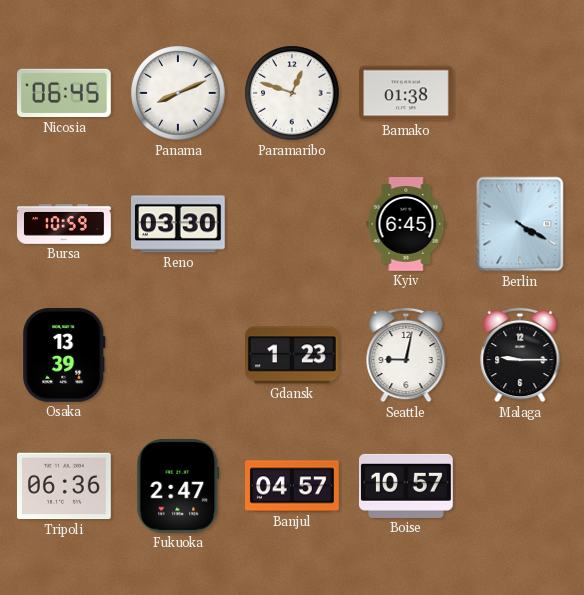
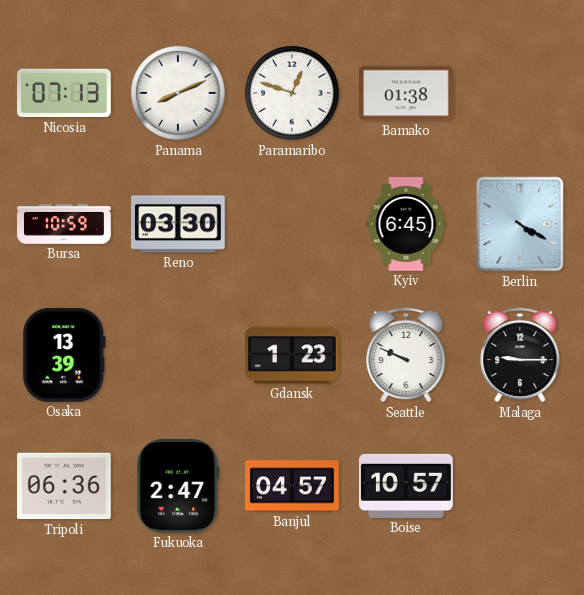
Nicosia: 06:45 -> 07:13
Seattle: 9:02 -> 9:49
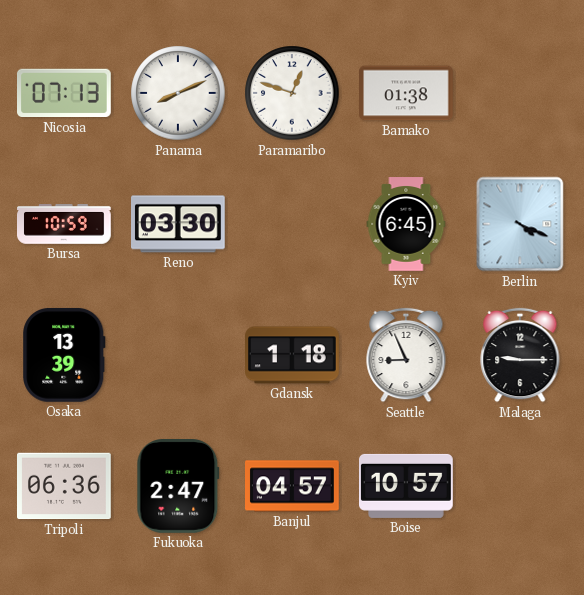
Berlin: 4:20 -> 4:19
Gdansk: 1:23 -> 1:18
Seattle: 9:49 -> 8:56
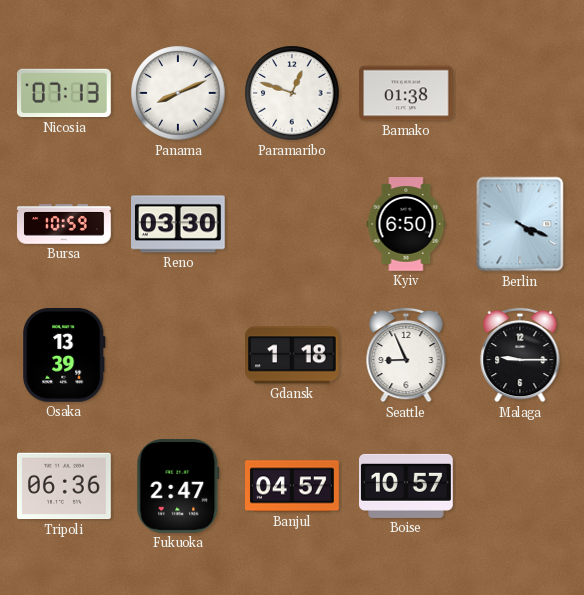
Kyiv: 6:45 -> 6:50
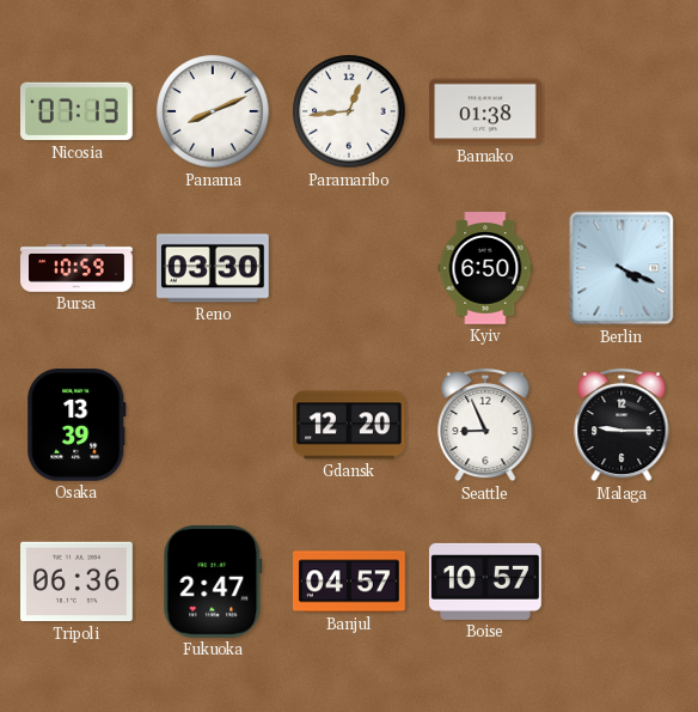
Paramaribo: 12:48 -> 12:44
Gdansk: 1:18 -> 12:20
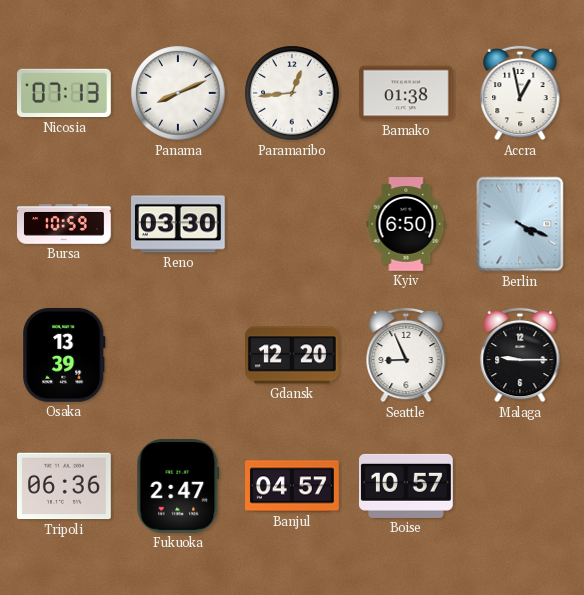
Accra: none -> 12:58
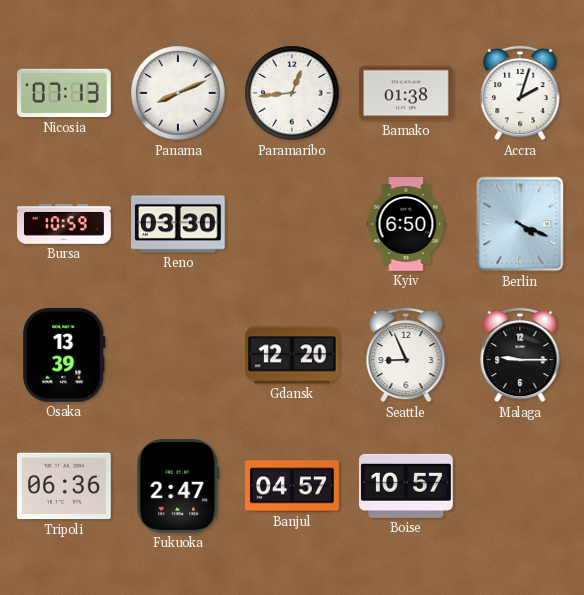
Accra: 12:58 -> 2:03
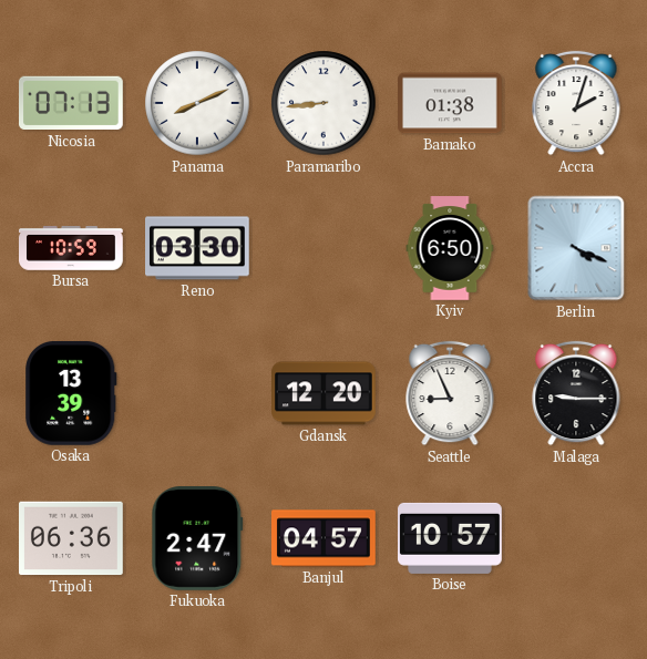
Paramaribo: 12:44 -> 8:44
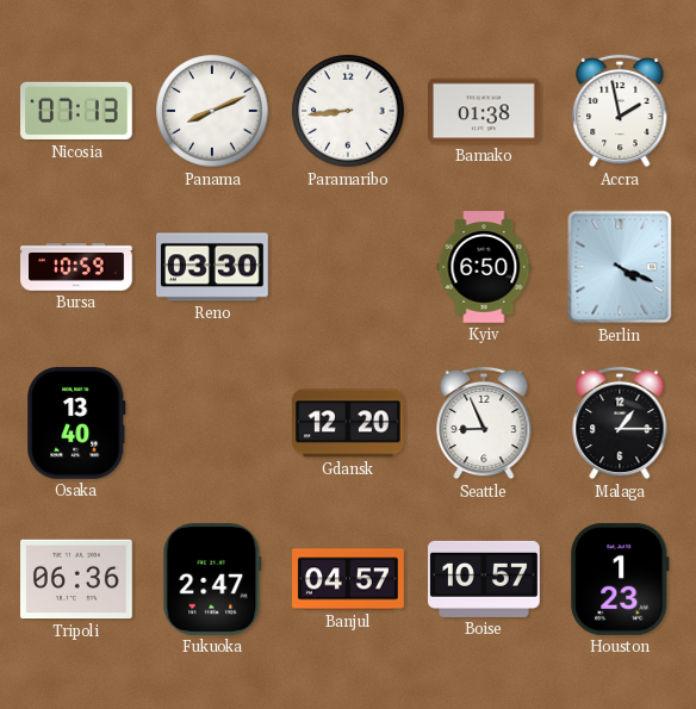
Accra: 2:03 -> 1:58
Osaka: 13:39 -> 13:40
Malaga: 9:15 -> 1:15
Houston: none -> 1:23
